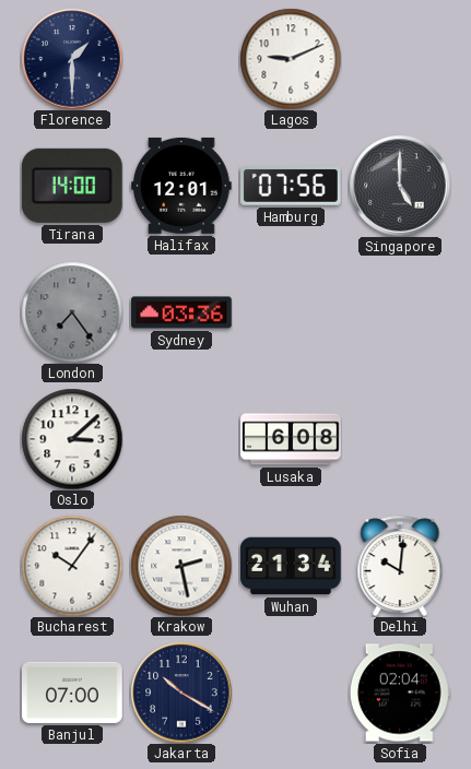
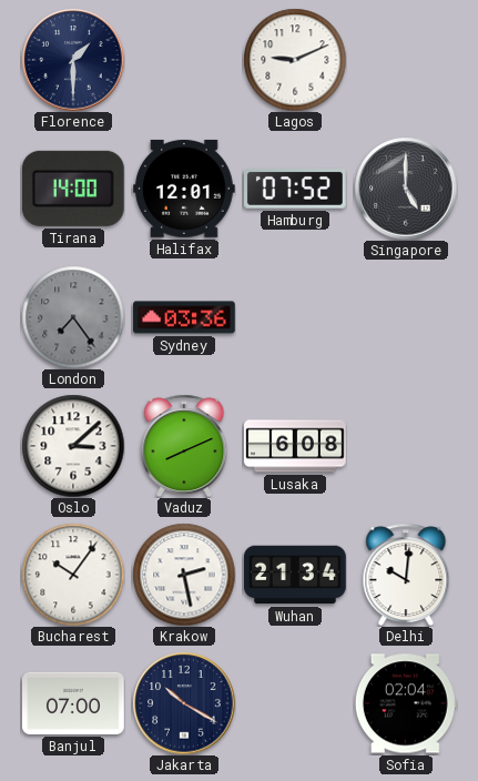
Hamburg: 07:56 -> 07:52
Vaduz: none -> 8:11
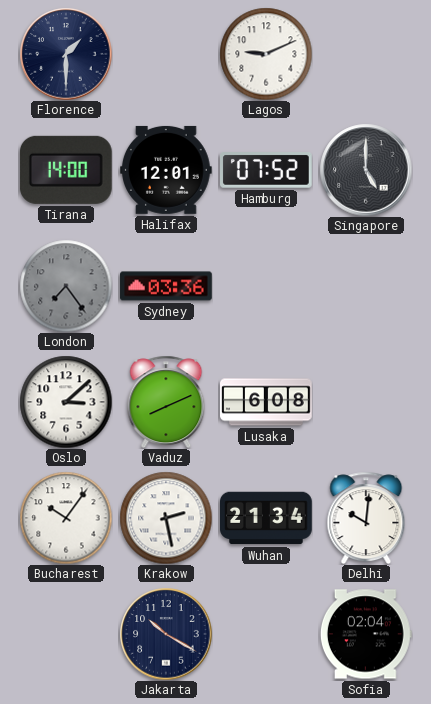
Banjul: 07:00 -> none
